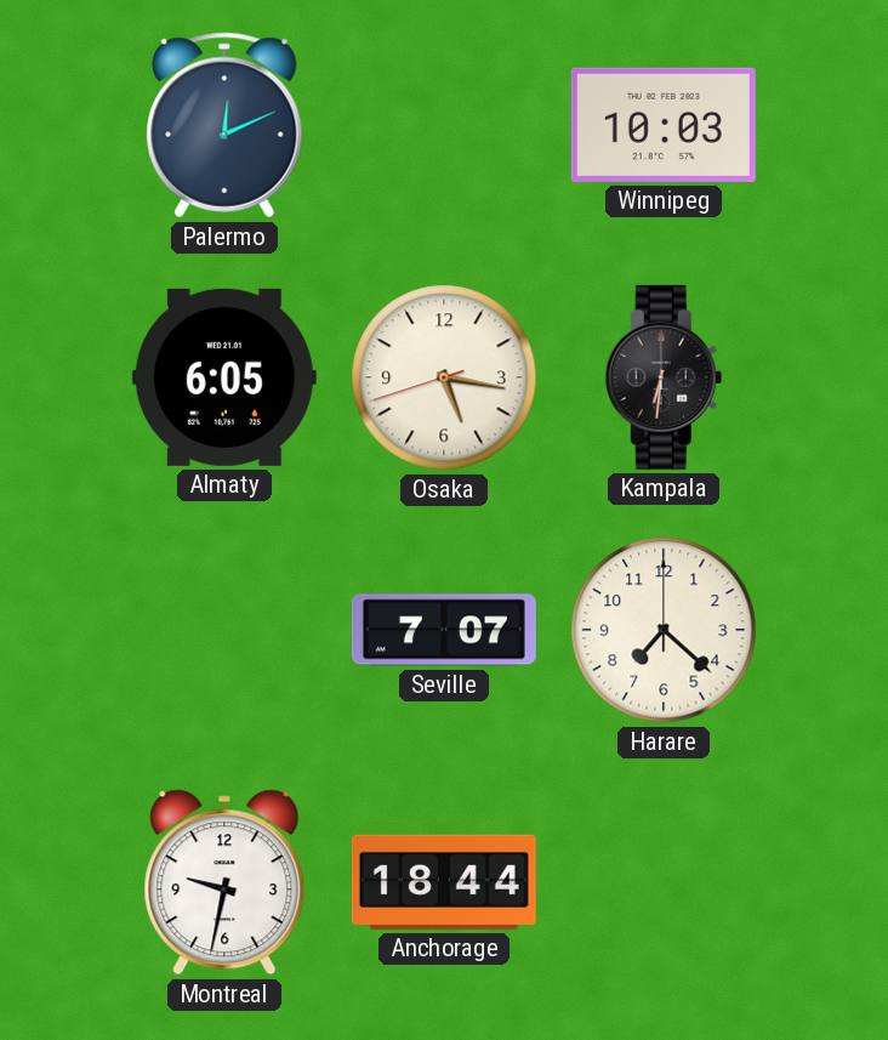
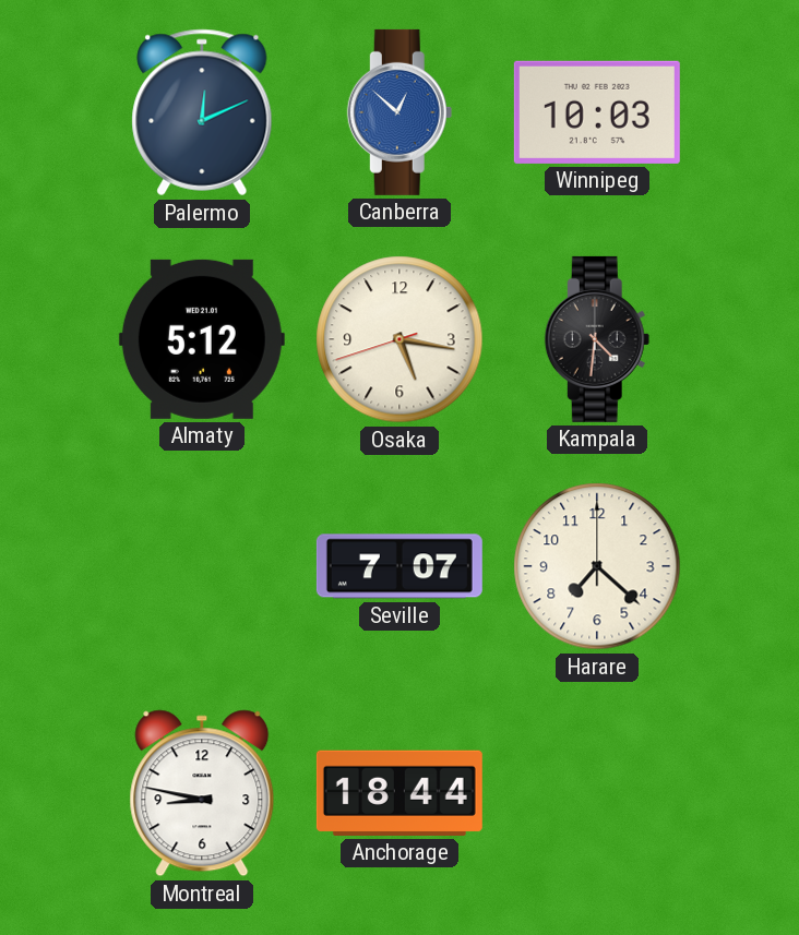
Canberra: none -> 12:52
Almaty: 6:05 -> 5:12
Kampala: 6:31 -> 4:31
Montreal: 9:32 -> 8:47
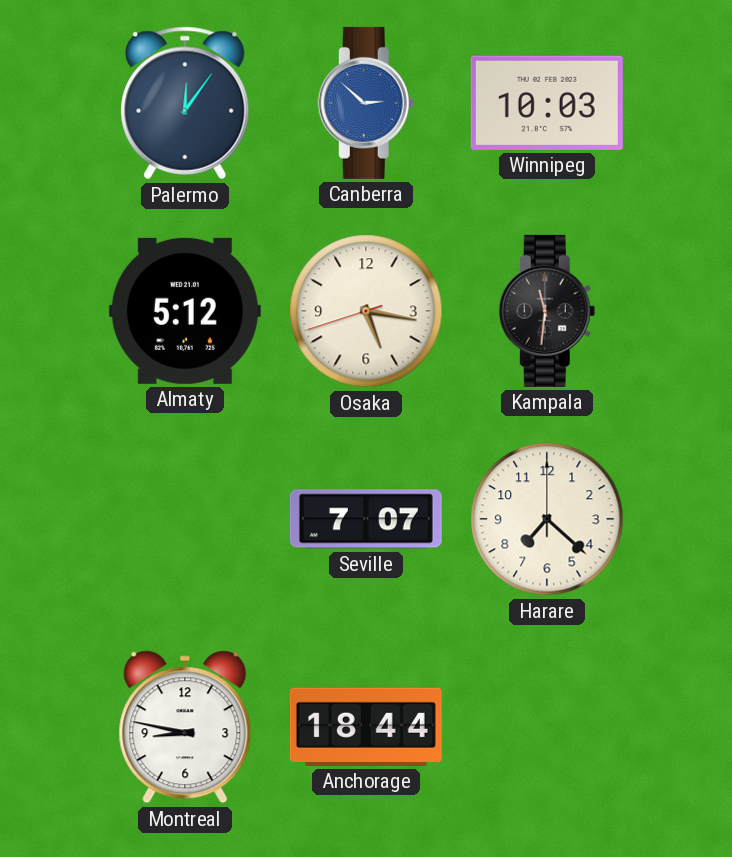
Palermo: 12:11 -> 12:06
Canberra: 12:52 -> 2:52
Kampala: 4:31 -> 11:31
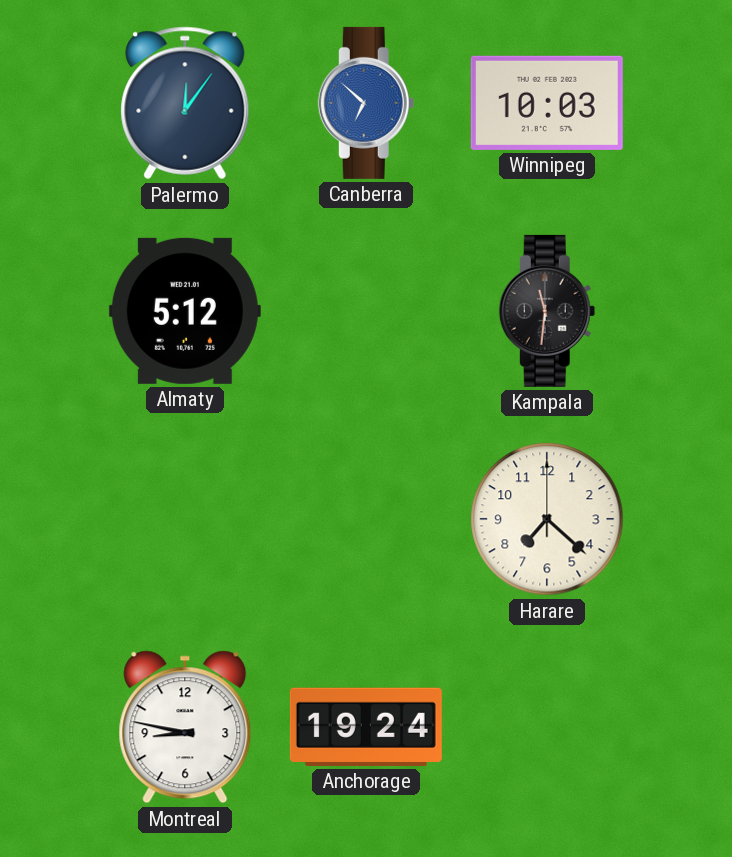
Canberra: 2:52 -> 6:52
Osaka: 5:16 -> none
Seville: 7:07 -> none
Anchorage: 18:44 -> 19:24
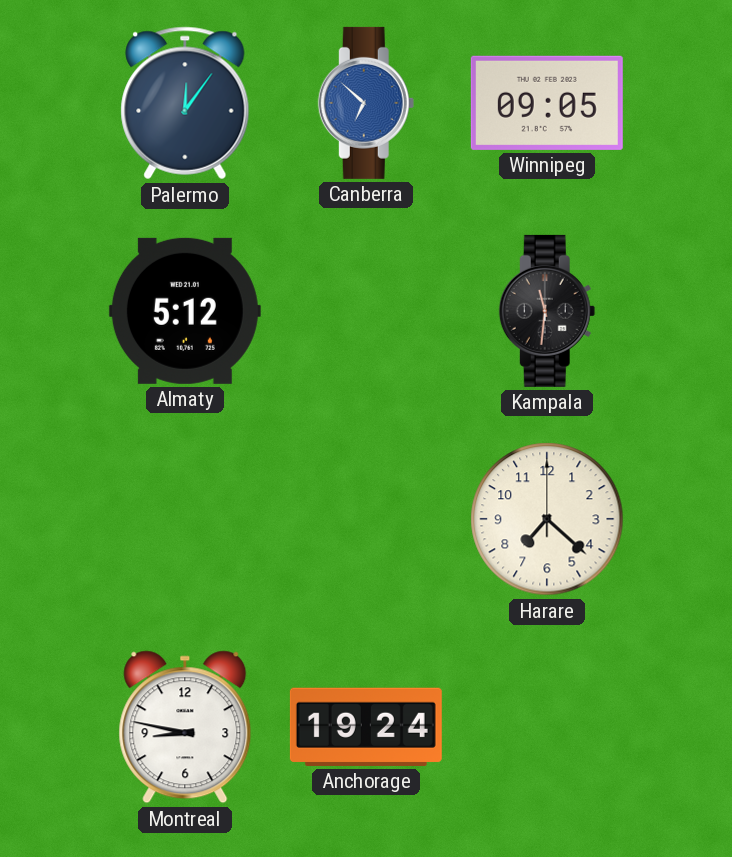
Winnipeg: 10:03 -> 09:05
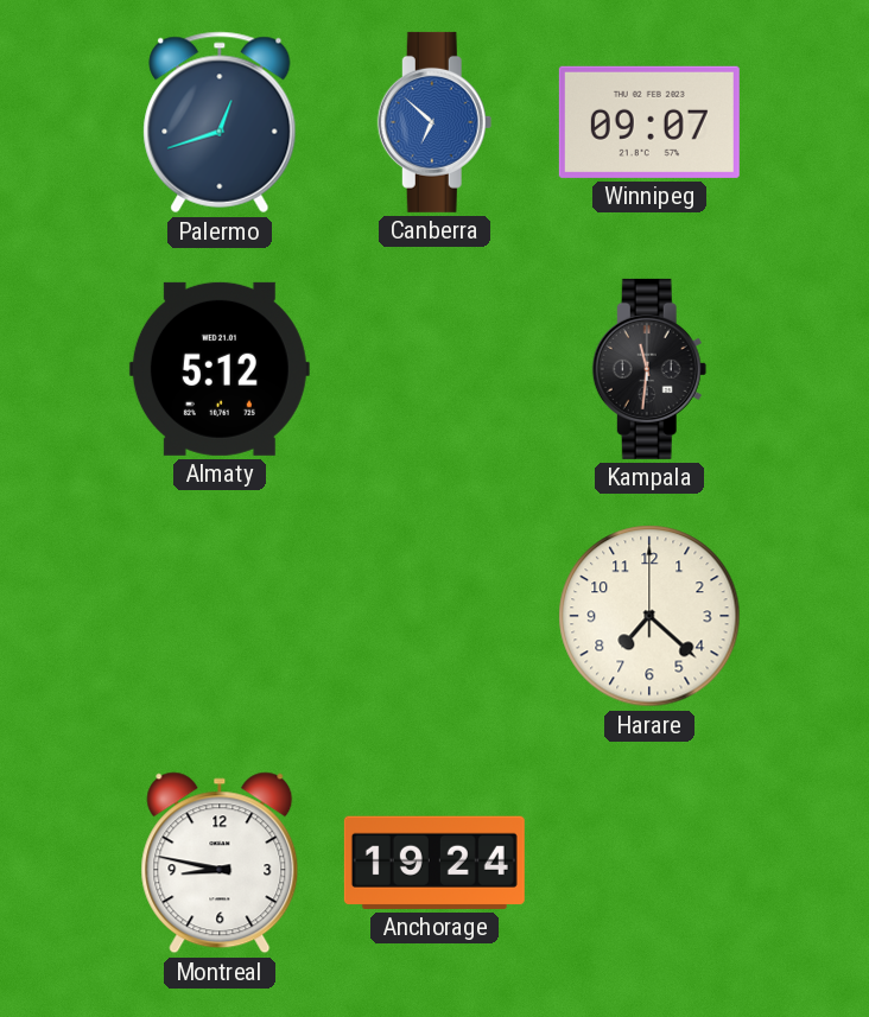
Palermo: 12:06 -> 12:42
Winnipeg: 09:05 -> 09:07
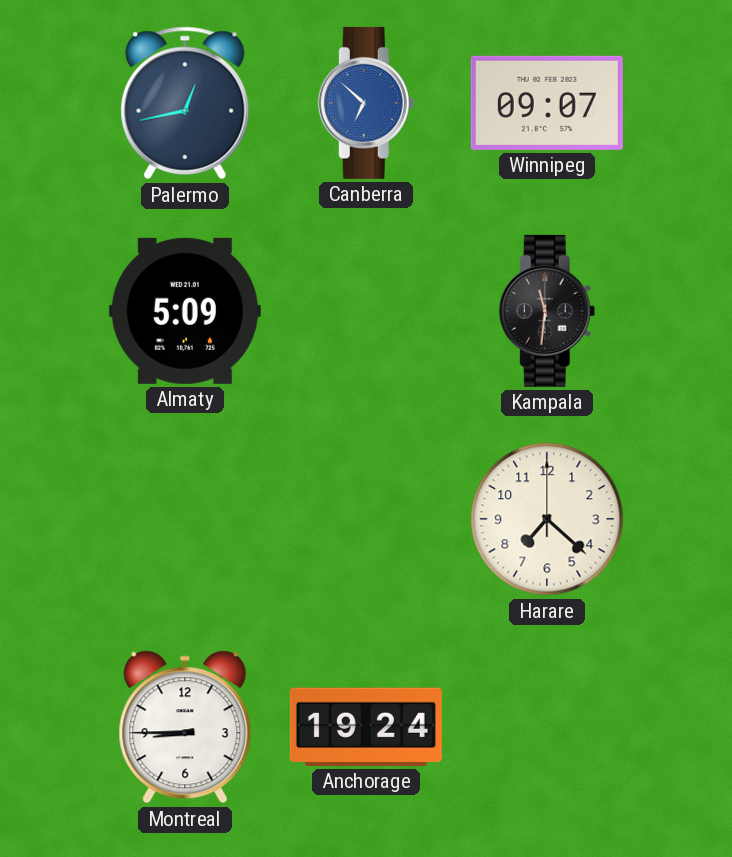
Palermo: 12:42 -> 12:43
Almaty: 5:12 -> 5:09
Montreal: 8:47 -> 8:45
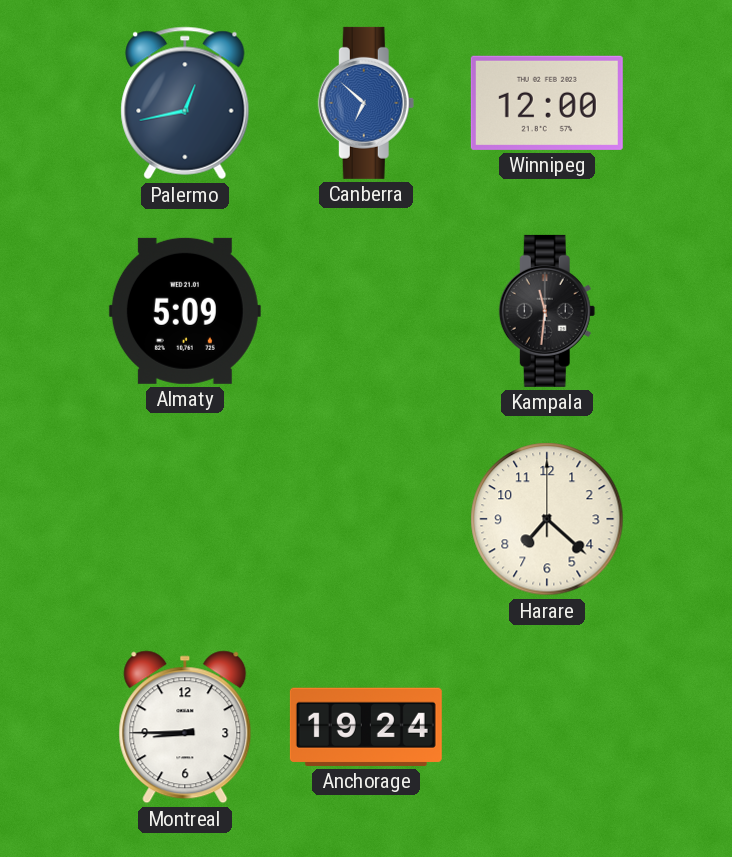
Winnipeg: 09:07 -> 12:00
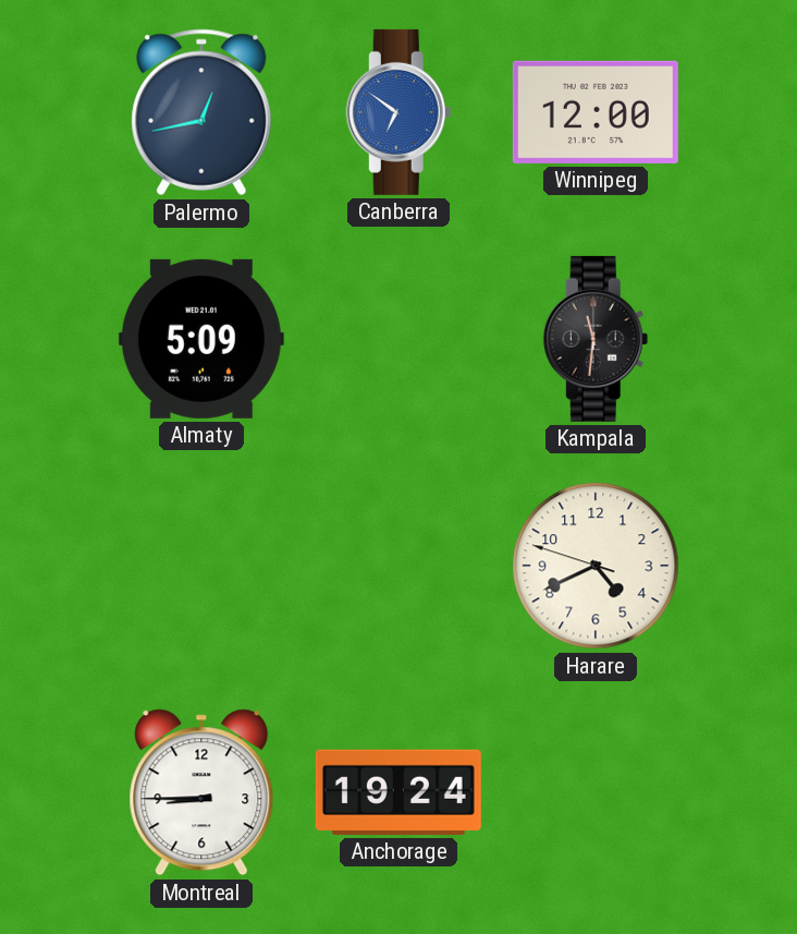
Canberra: 6:52 -> 6:51
Harare: 7:22 -> 4:40
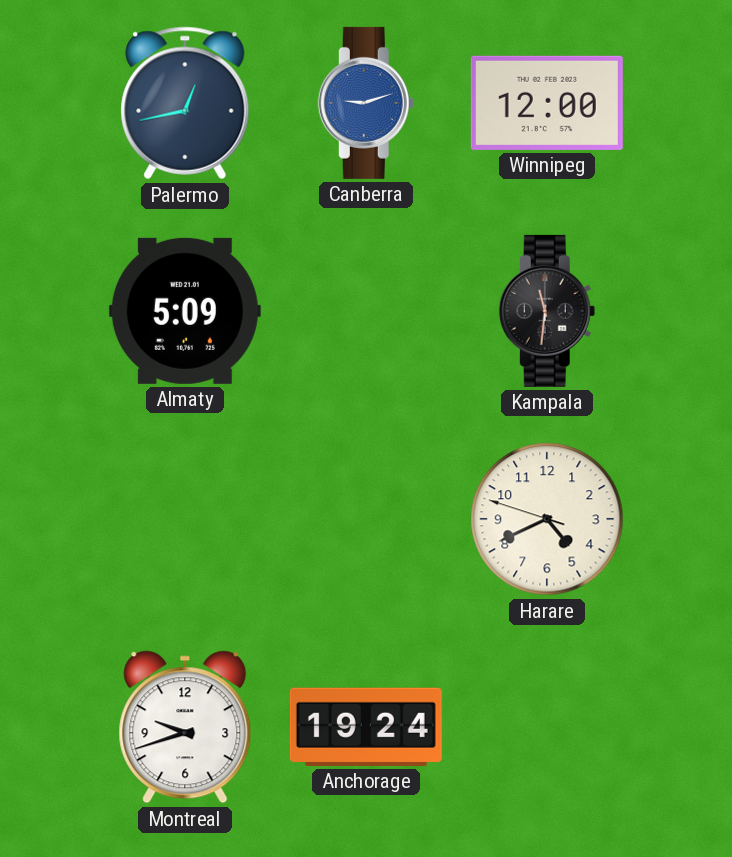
Canberra: 6:51 -> 9:12
Montreal: 8:45 -> 9:42
